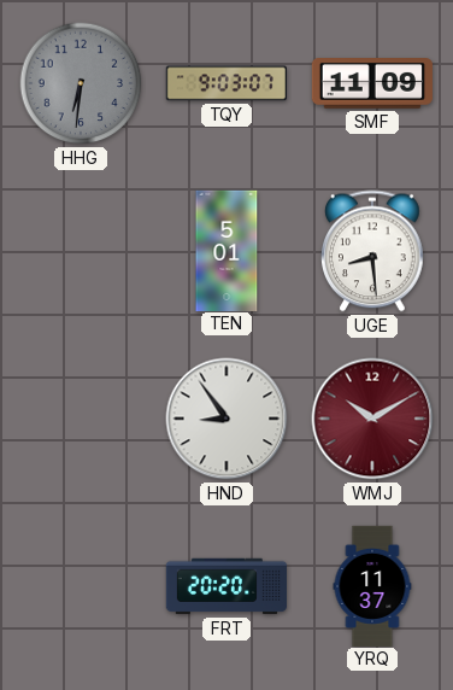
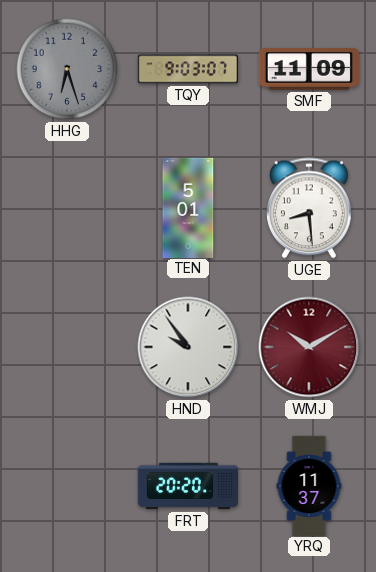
HHG: 6:31 -> 6:27
HND: 8:54 -> 9:54
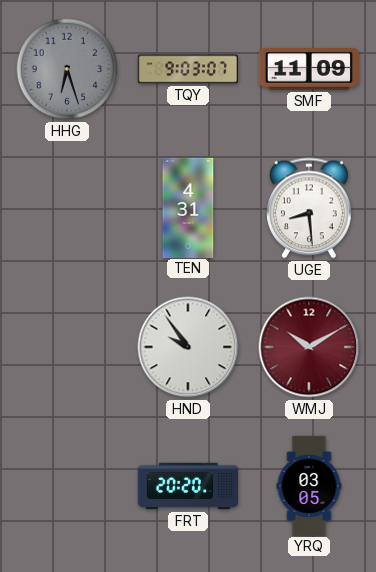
TEN: 5:01 -> 4:31
YRQ: 11:37 -> 03:05
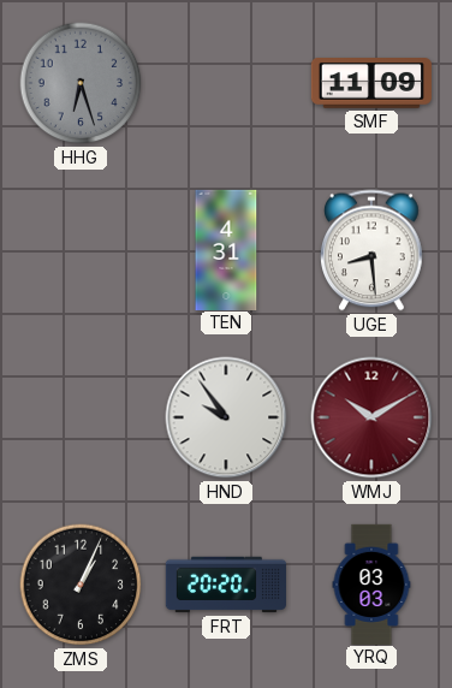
TQY: 9:03 -> none
ZMS: none -> 1:04
YRQ: 03:05 -> 03:03
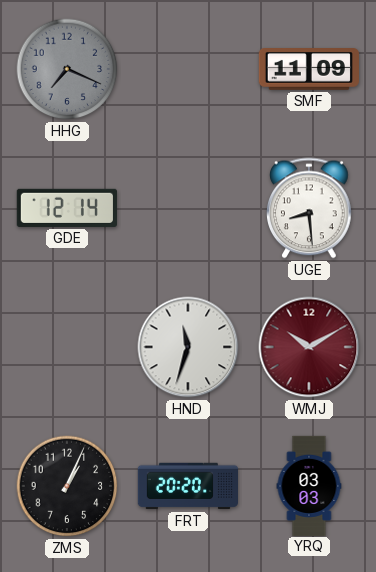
HHG: 6:27 -> 7:19
GDE: none -> 12:14
TEN: 4:31 -> none
HND: 9:54 -> 11:33
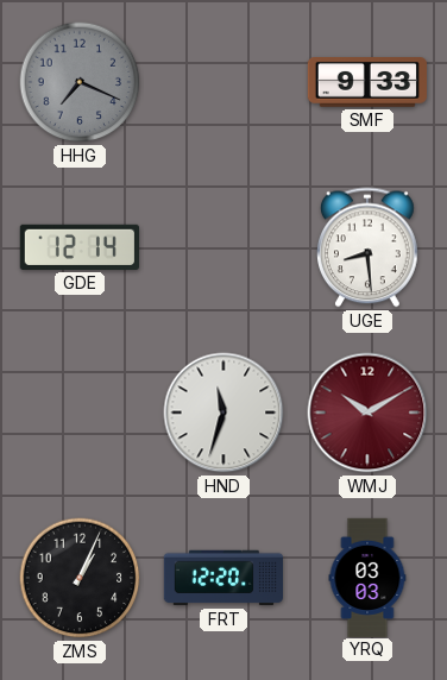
SMF: 11:09 -> 9:33
FRT: 20:20 -> 12:20
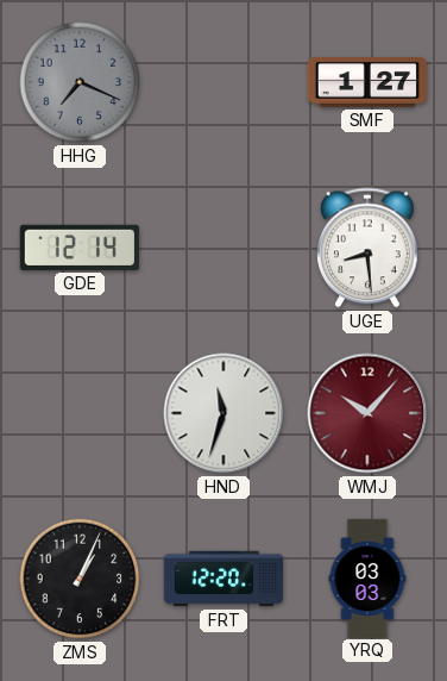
SMF: 9:33 -> 1:27
WMJ: 10:10 -> 10:07
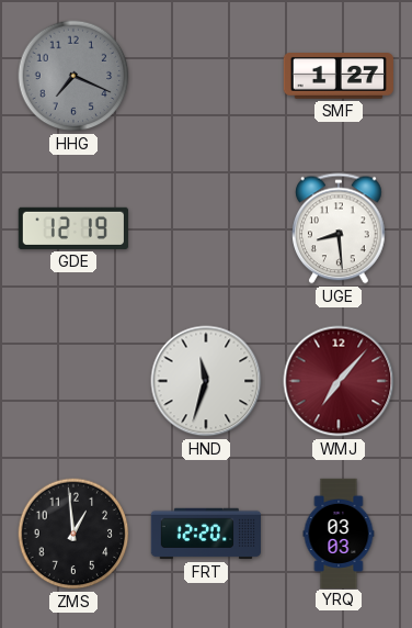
GDE: 12:14 -> 12:19
WMJ: 10:07 -> 7:07
ZMS: 1:04 -> 12:59
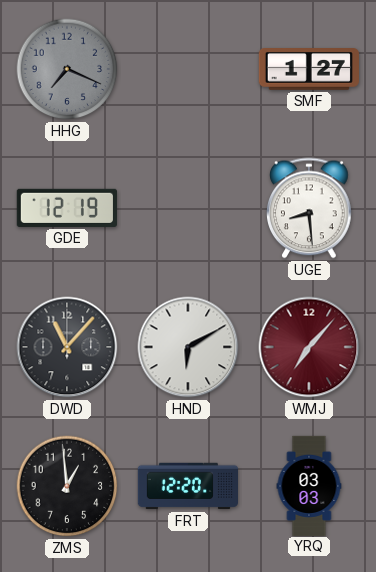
DWD: none -> 11:07
HND: 11:33 -> 6:10
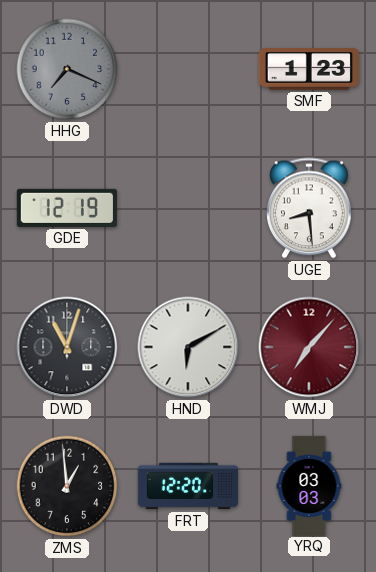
SMF: 1:27 -> 1:23
DWD: 11:07 -> 11:03
